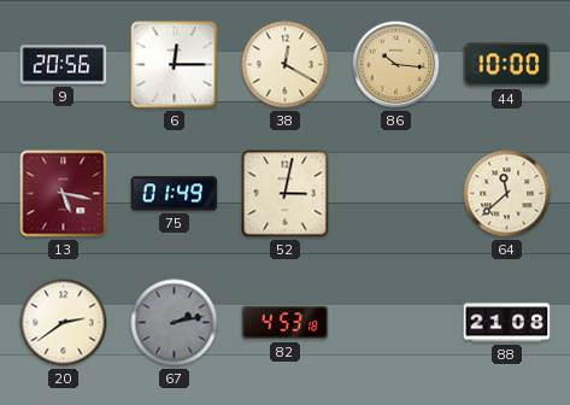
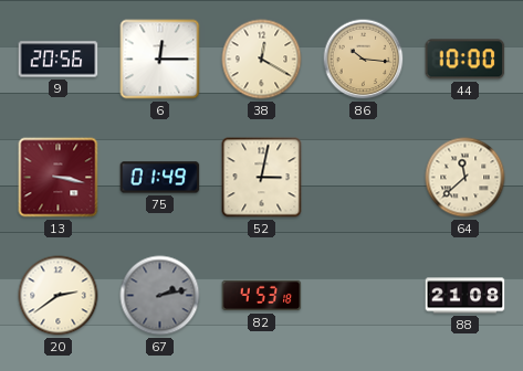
13: 5:17 -> 3:17
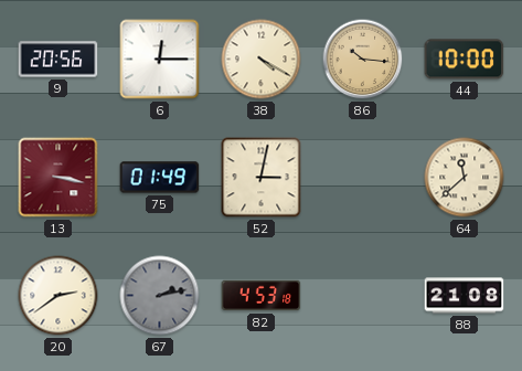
38: 12:20 -> 4:20
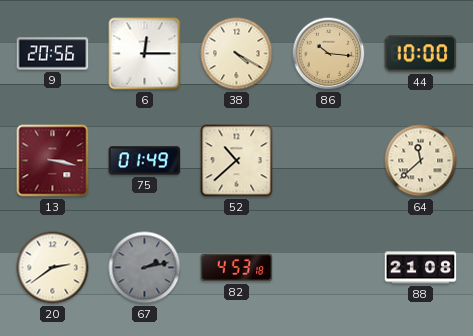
52: 3:02 -> 10:38
